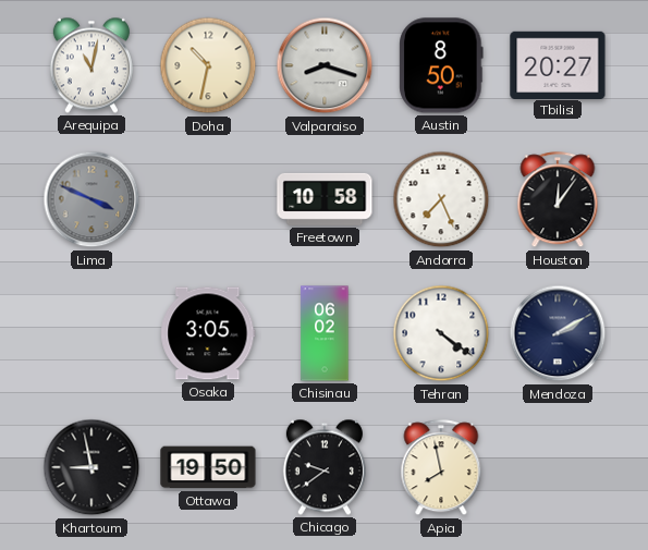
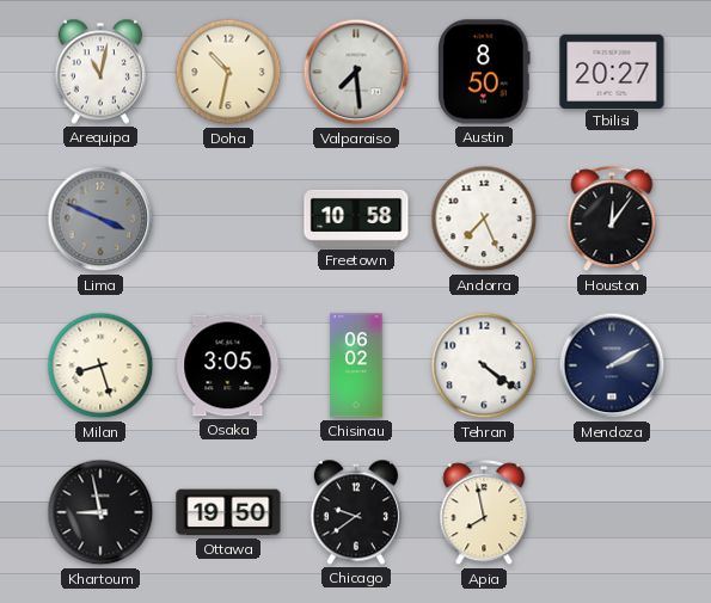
Valparaiso: 8:18 -> 7:29
Milan: none -> 8:27
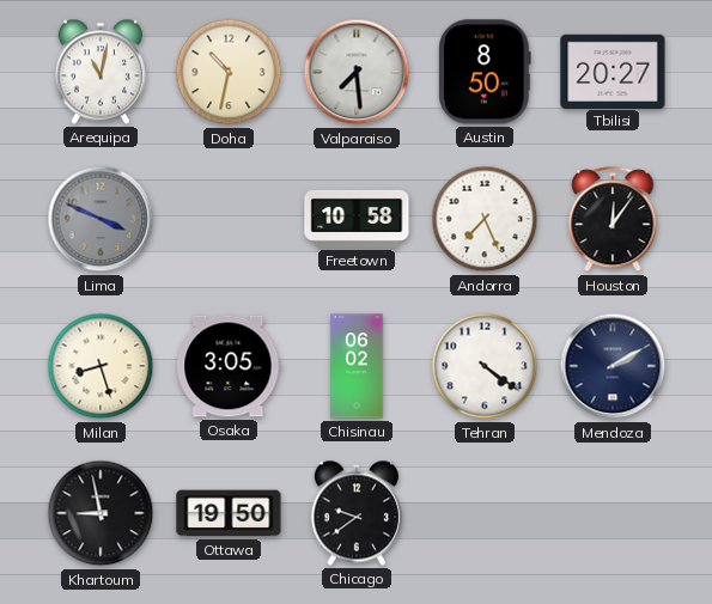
Apia: 7:58 -> none
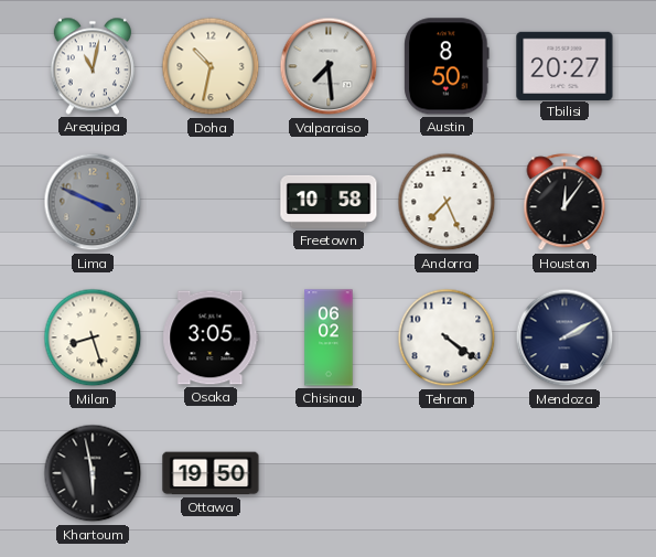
Khartoum: 8:58 -> 5:58
Chicago: 9:39 -> none
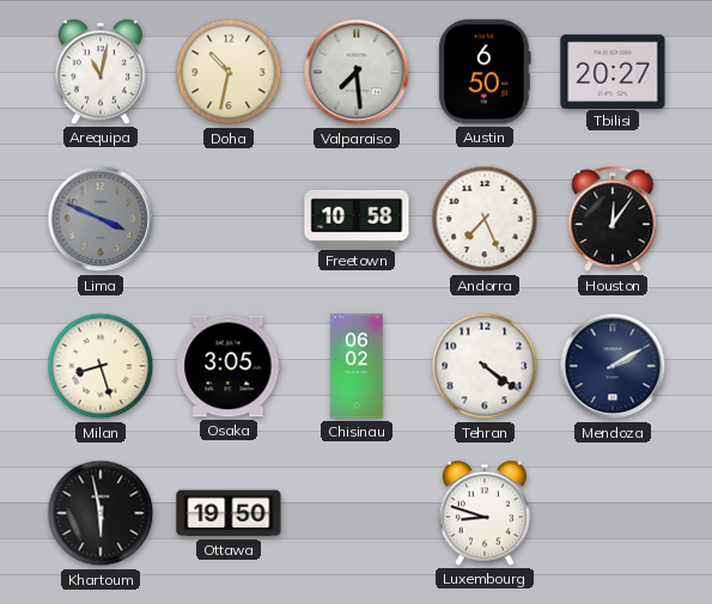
Austin: 8:50 -> 6:50
Luxembourg: none -> 8:48
